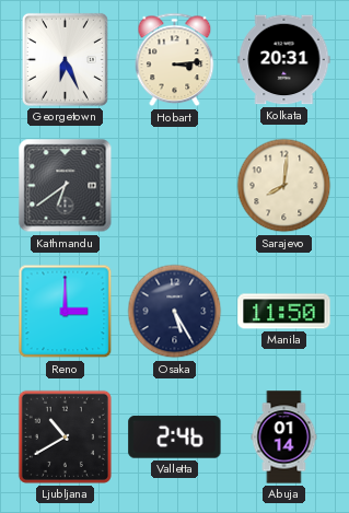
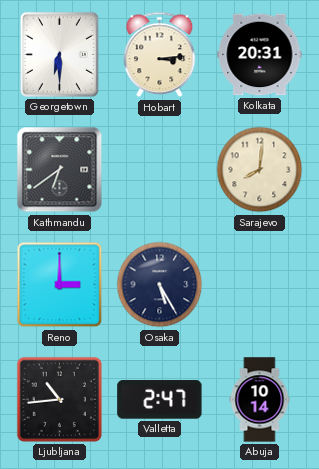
Georgetown: 6:26 -> 6:30
Manila: 11:50 -> none
Ljubljana: 10:40 -> 10:44
Valletta: 2:46 -> 2:47
Abuja: 01:14 -> 10:14
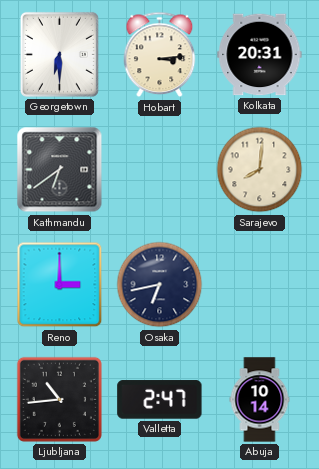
Osaka: 5:25 -> 6:43
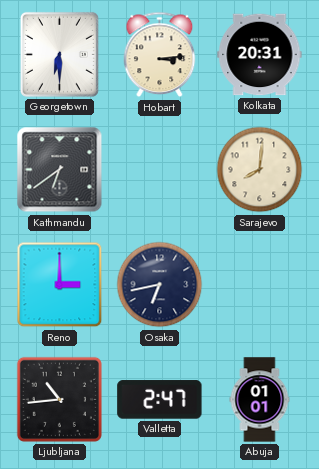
Abuja: 10:14 -> 01:01
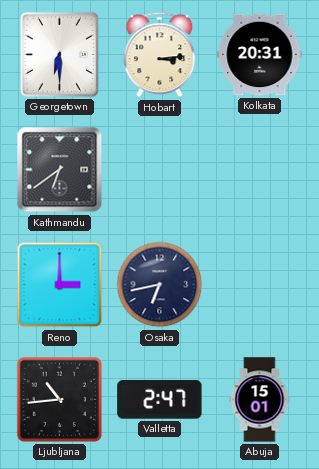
Sarajevo: 8:01 -> none
Abuja: 01:01 -> 15:01
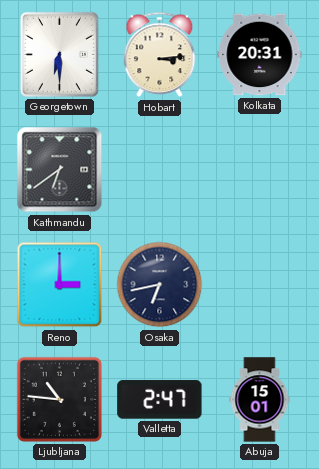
Ljubljana: 10:44 -> 10:46
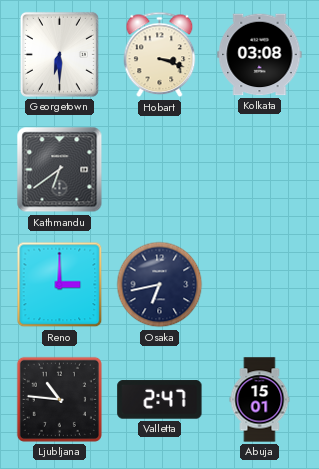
Hobart: 3:14 -> 3:18
Kolkata: 20:31 -> 03:08
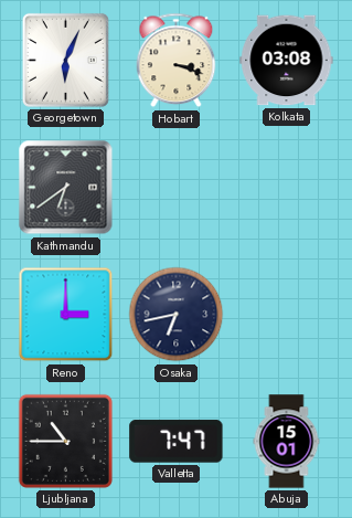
Georgetown: 6:30 -> 6:04
Ljubljana: 10:46 -> 10:45
Valletta: 2:47 -> 7:47
